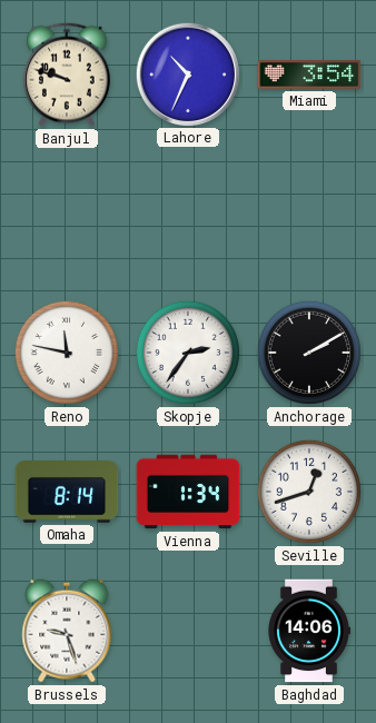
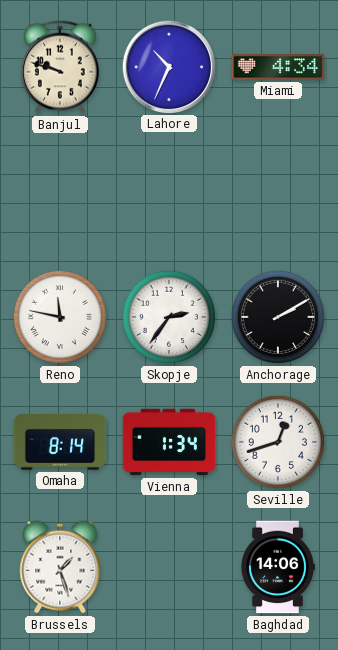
Miami: 3:54 -> 4:34
Brussels: 9:27 -> 1:27
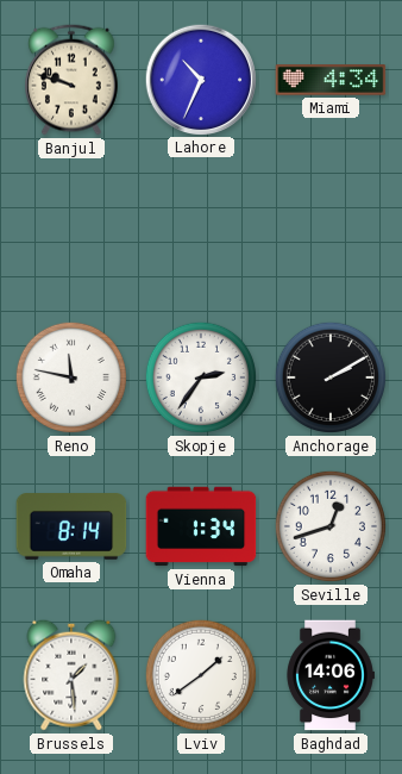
Brussels: 1:27 -> 1:29
Lviv: none -> 1:39
